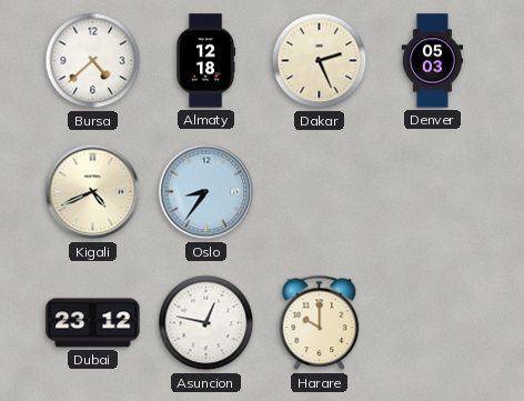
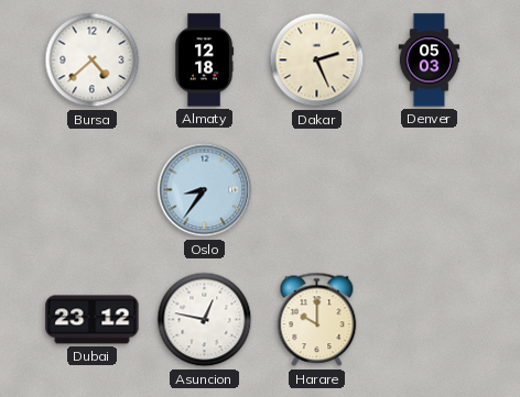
Kigali: 4:41 -> none
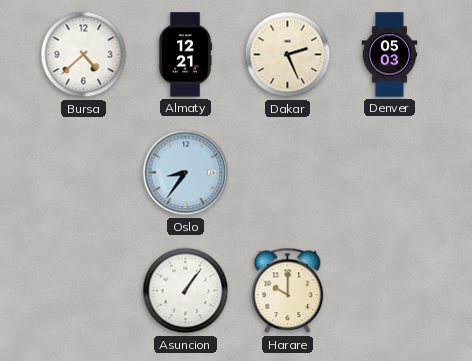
Almaty: 12:18 -> 12:21
Dubai: 23:12 -> none
Asuncion: 12:47 -> 1:06
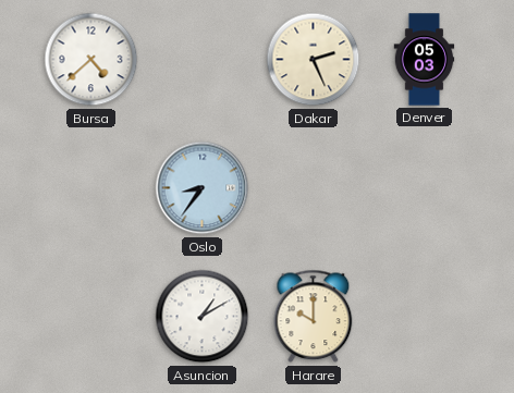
Almaty: 12:21 -> none
Asuncion: 1:06 -> 1:10
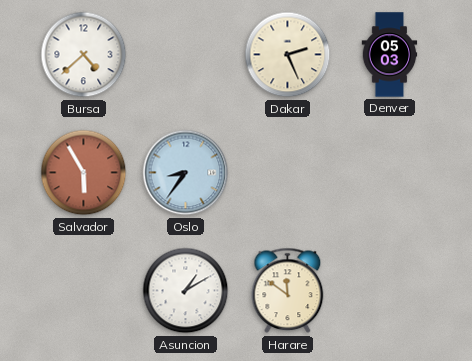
Salvador: none -> 5:55
Harare: 10:00 -> 11:51
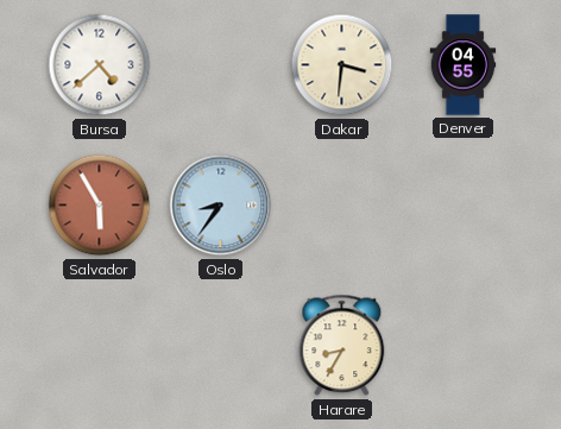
Dakar: 2:26 -> 3:31
Denver: 05:03 -> 04:55
Asuncion: 1:10 -> none
Harare: 11:51 -> 8:35
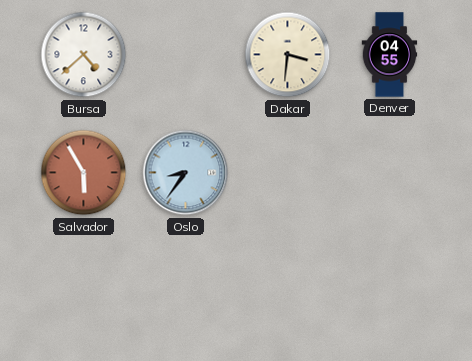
Harare: 8:35 -> none
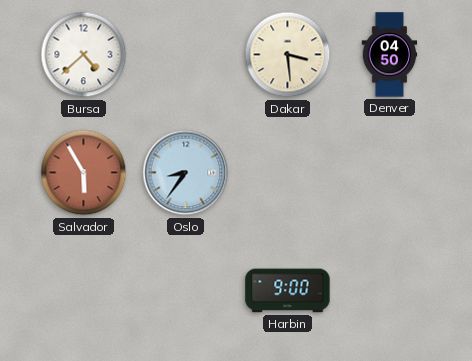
Dakar: 3:31 -> 3:29
Denver: 04:55 -> 04:50
Harbin: none -> 9:00
